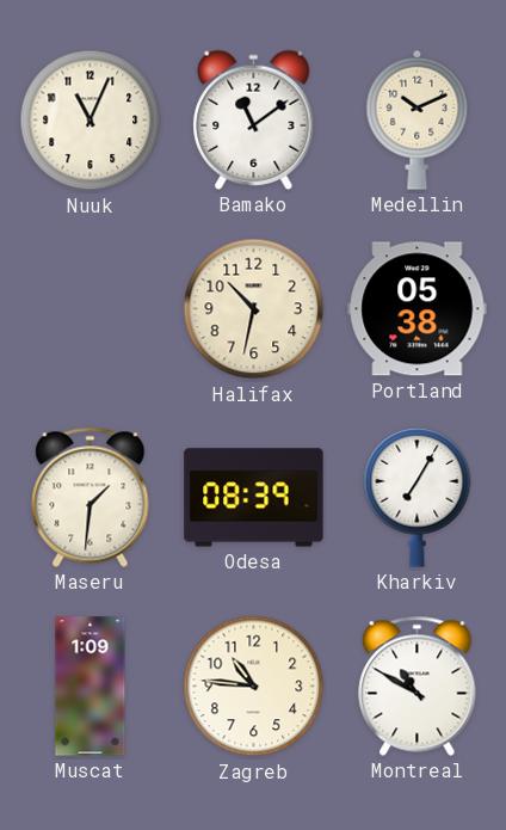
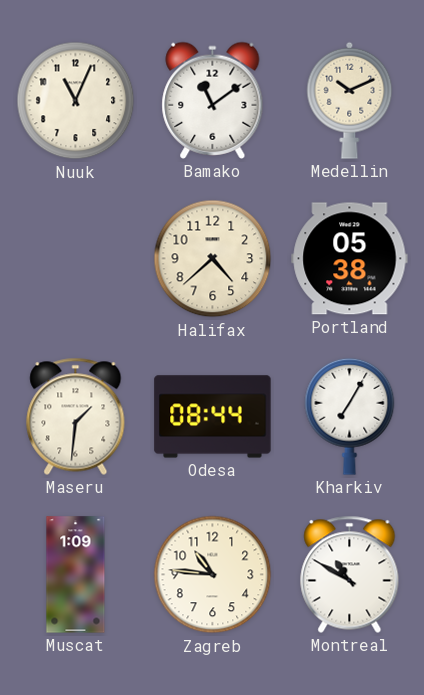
Halifax: 10:32 -> 4:38
Odesa: 08:39 -> 08:44
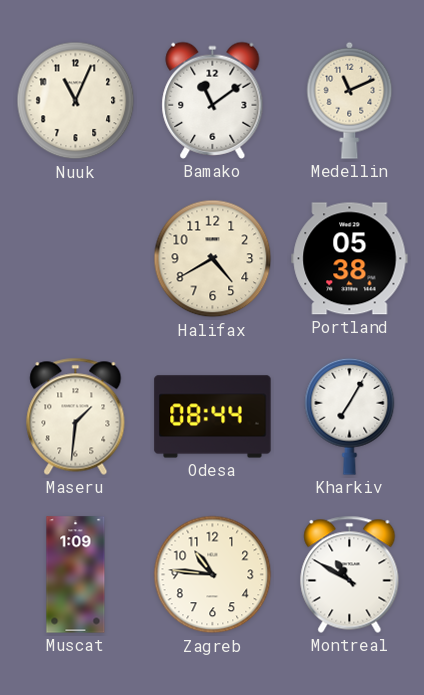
Medellin: 10:11 -> 11:11
Halifax: 4:38 -> 4:40
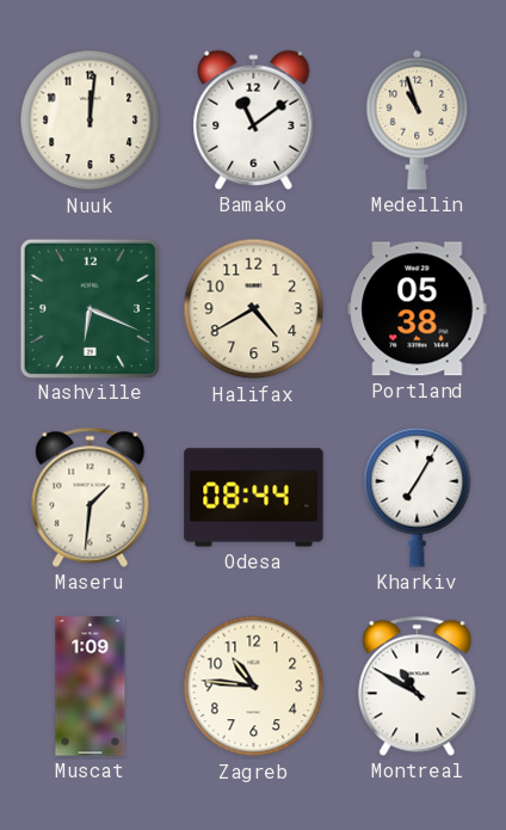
Nuuk: 11:04 -> 12:01
Medellin: 11:11 -> 10:57
Nashville: none -> 6:19
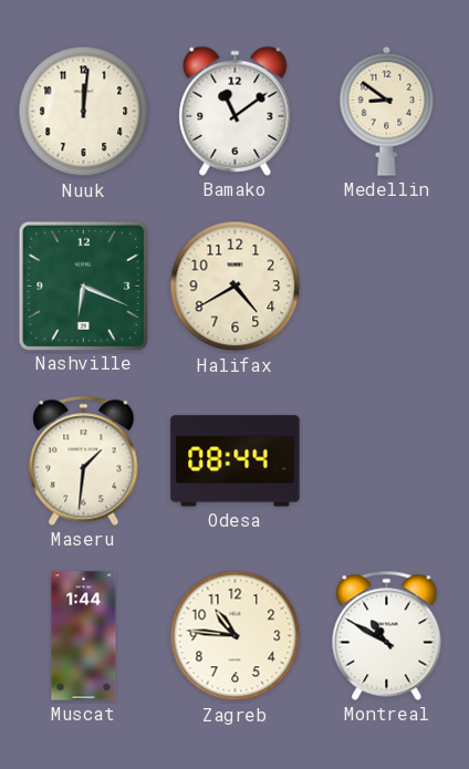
Medellin: 10:57 -> 8:51
Portland: 05:38 -> none
Kharkiv: 7:05 -> none
Muscat: 1:09 -> 1:44
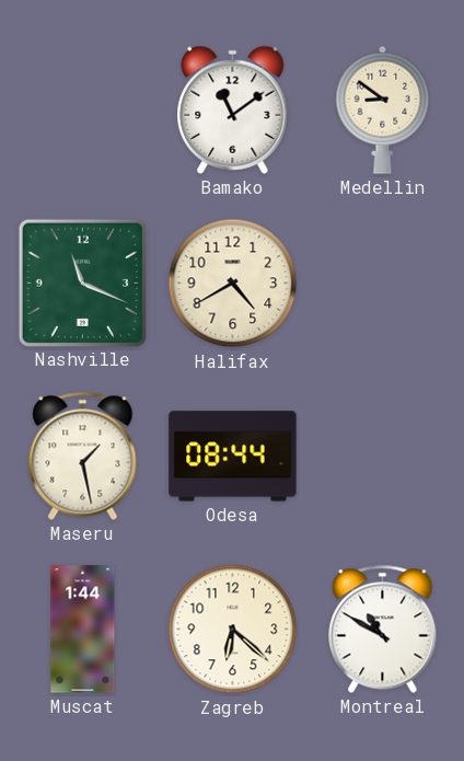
Nuuk: 12:01 -> none
Nashville: 6:19 -> 11:19
Maseru: 1:31 -> 1:28
Zagreb: 10:46 -> 6:22
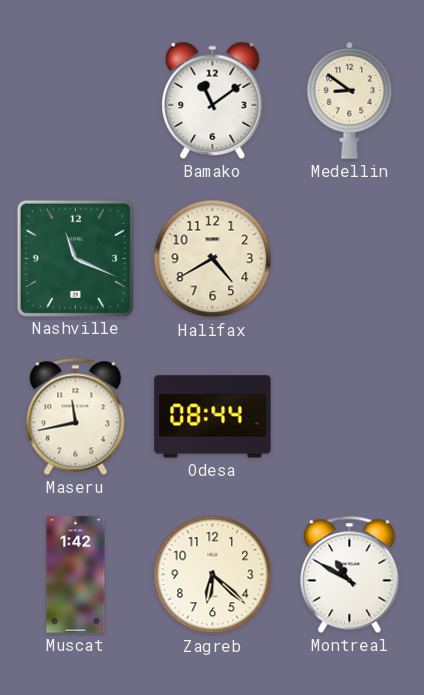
Maseru: 1:28 -> 11:43
Muscat: 1:44 -> 1:42
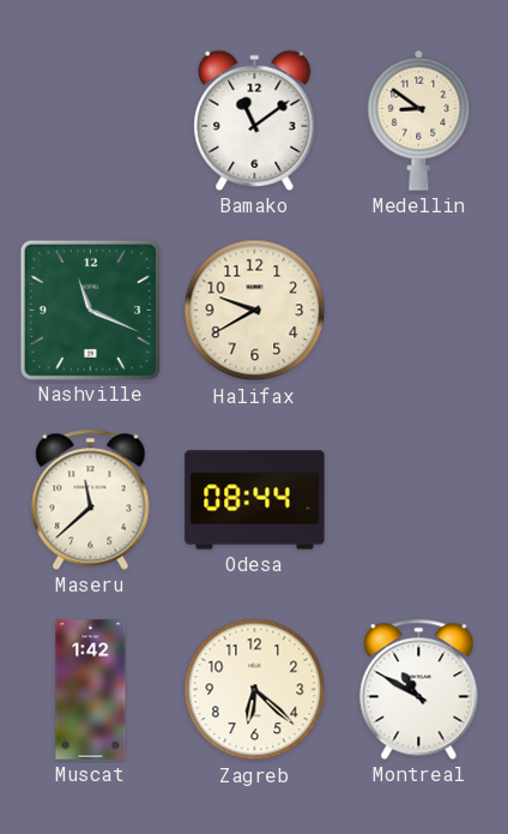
Halifax: 4:40 -> 9:40
Maseru: 11:43 -> 11:38
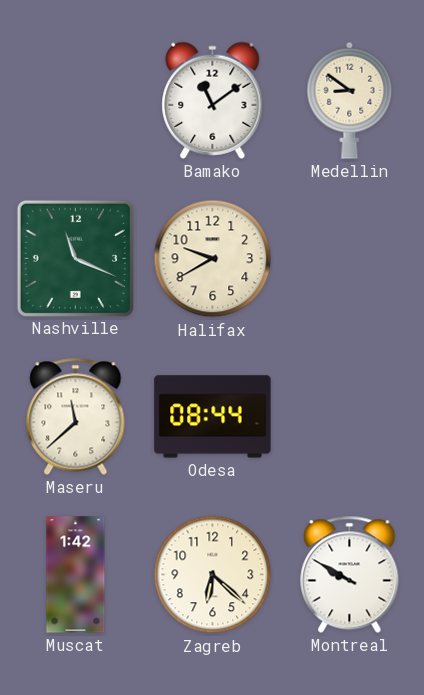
Montreal: 10:50 -> 9:50
